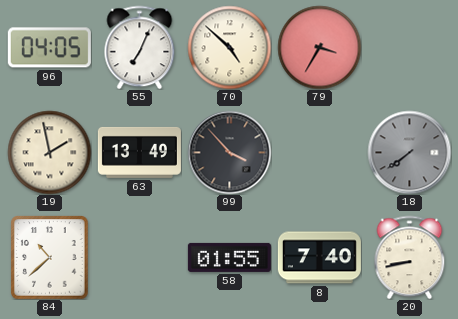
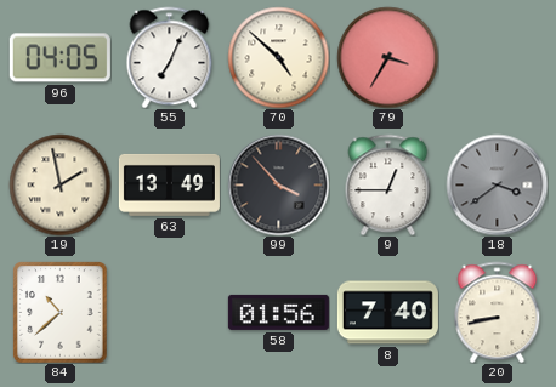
9: none -> 12:45
18: 7:39 -> 3:39
58: 01:55 -> 01:56
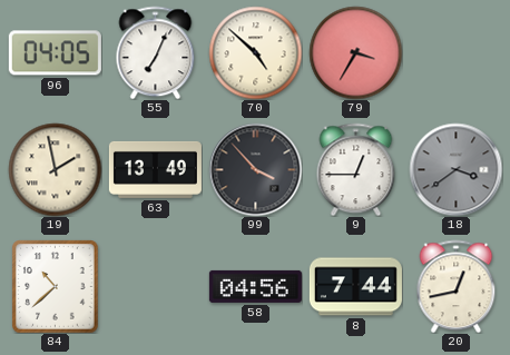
58: 01:56 -> 04:56
8: 7:40 -> 7:44
20: 8:43 -> 12:43
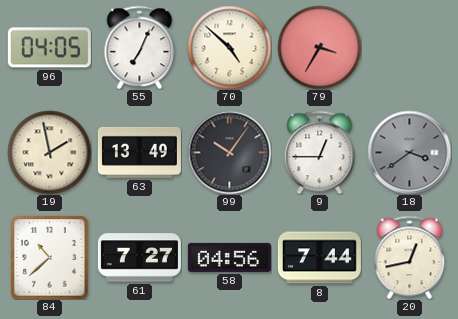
99: 3:53 -> 10:06
61: none -> 7:27
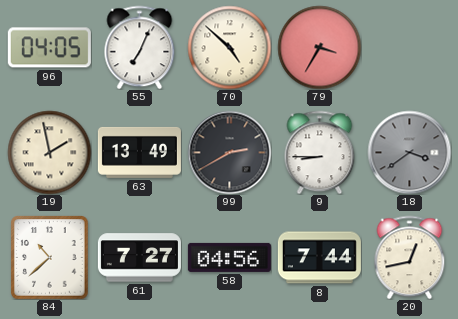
99: 10:06 -> 2:40
9: 12:45 -> 8:45
